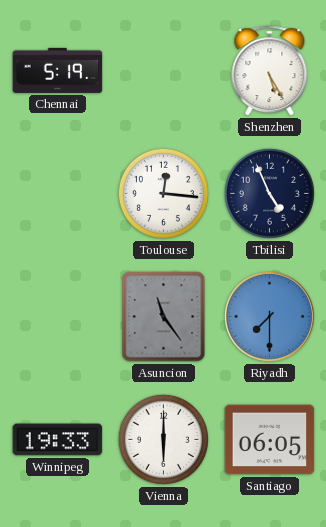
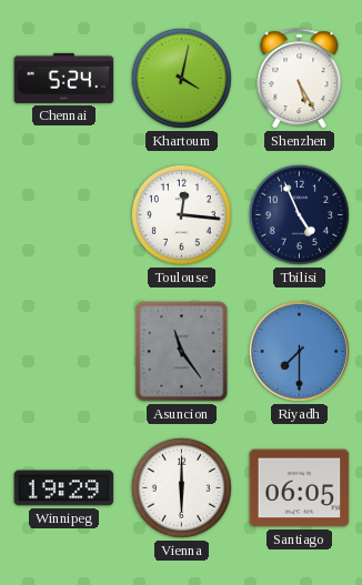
Chennai: 5:19 -> 5:24
Khartoum: none -> 4:02
Winnipeg: 19:33 -> 19:29
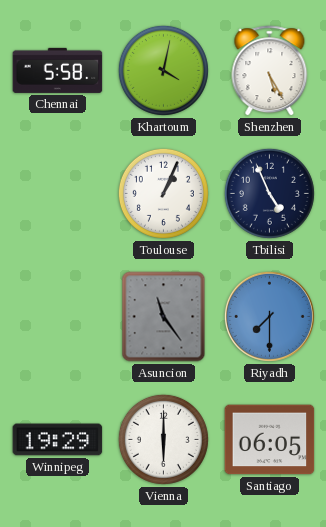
Chennai: 5:24 -> 5:58
Toulouse: 12:16 -> 1:04
